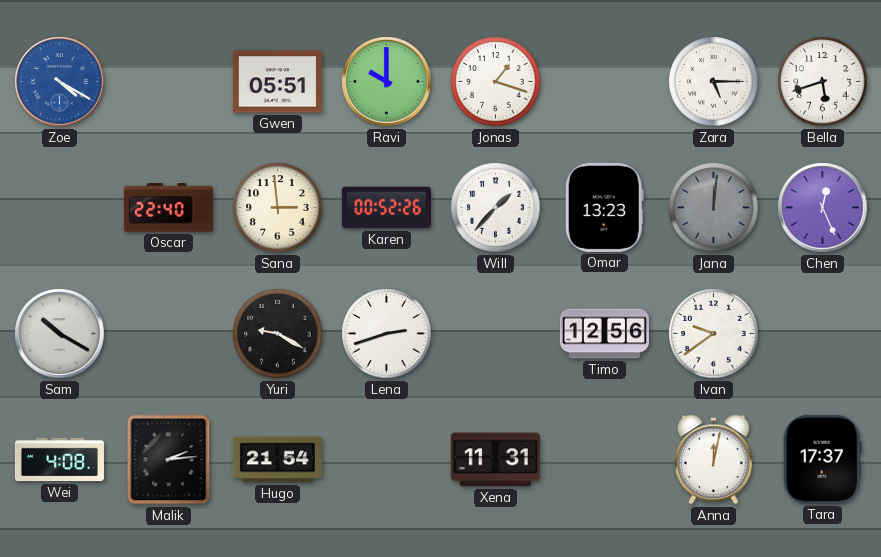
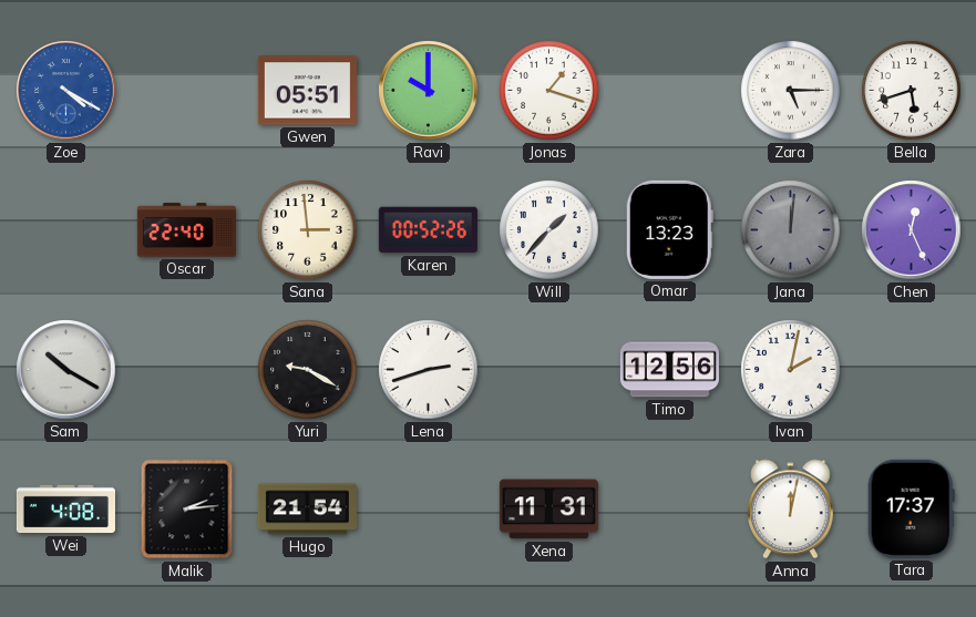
Ivan: 9:39 -> 2:02
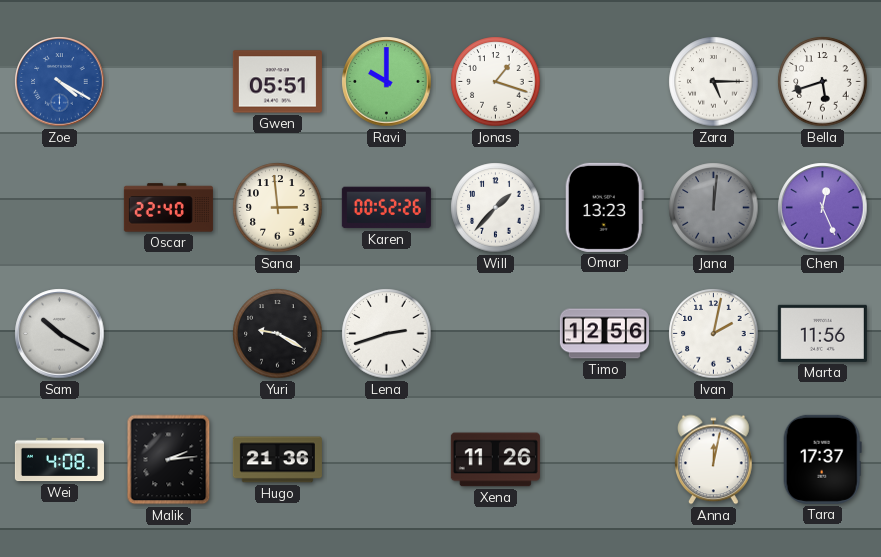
Marta: none -> 11:56
Hugo: 21:54 -> 21:36
Xena: 11:31 -> 11:26
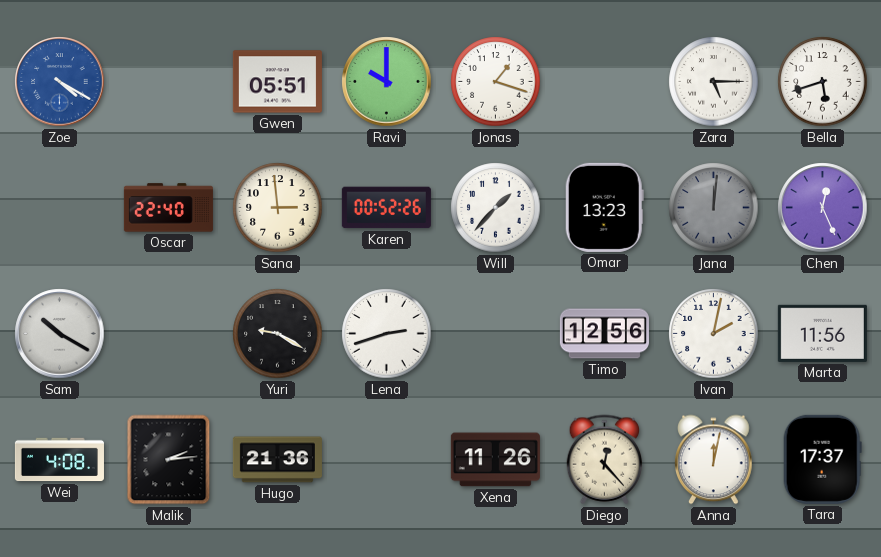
Diego: none -> 12:23
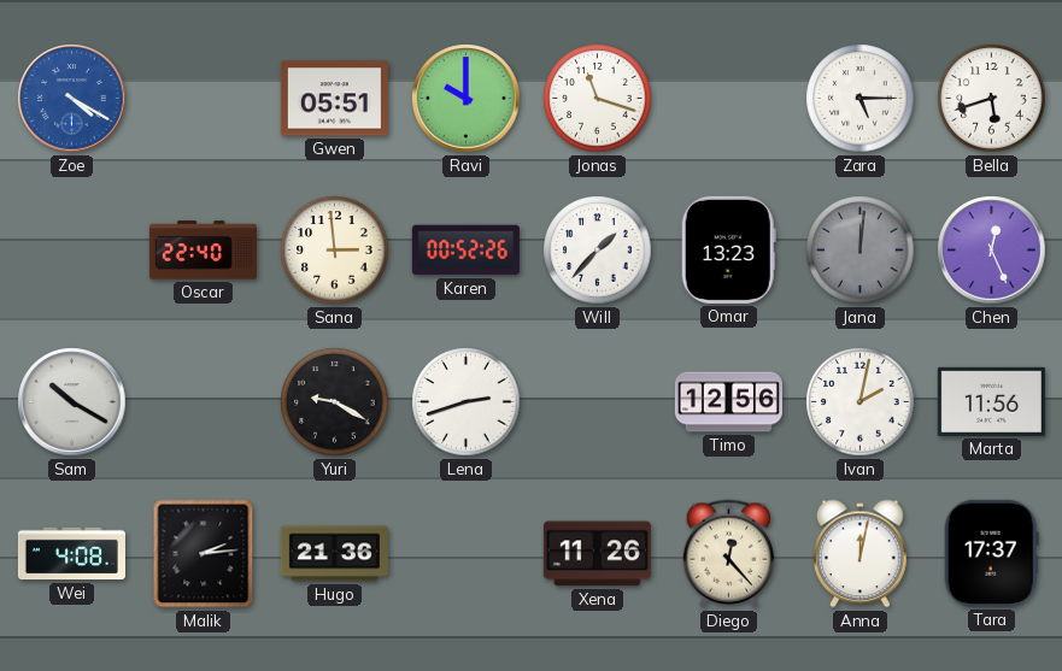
Jonas: 1:18 -> 11:18
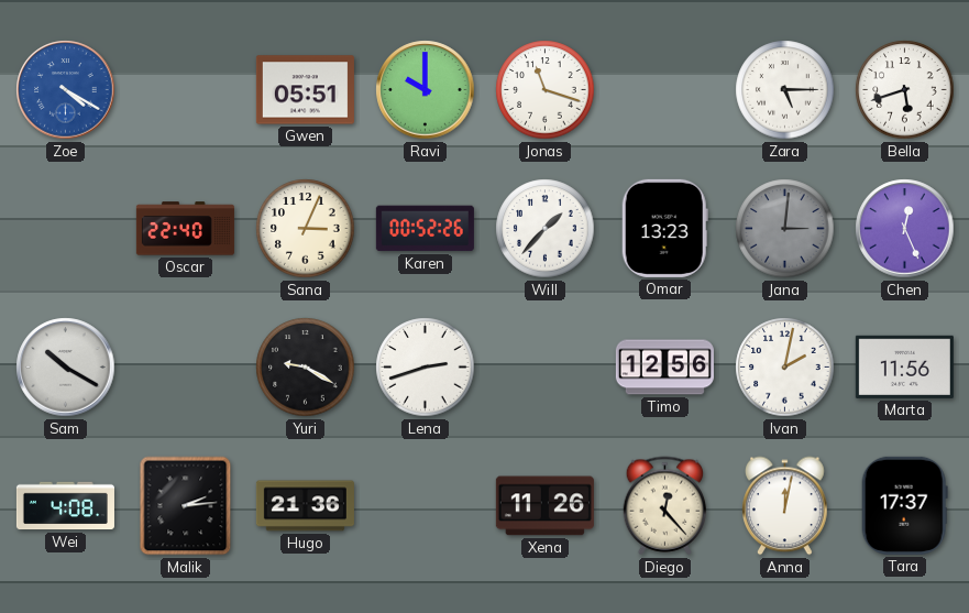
Sana: 2:59 -> 3:04
Jana: 12:01 -> 3:01
